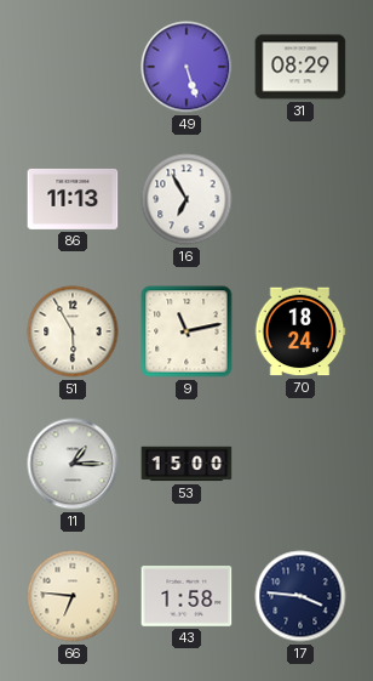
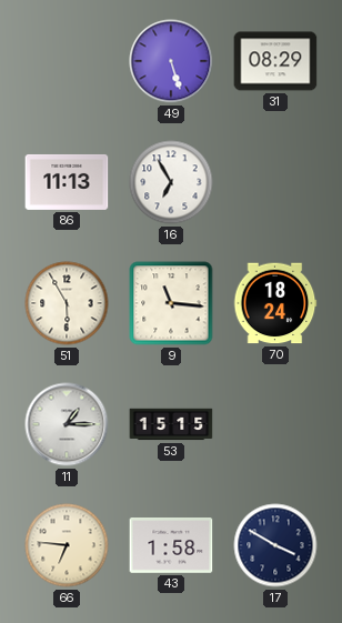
9: 11:13 -> 11:16
53: 15:00 -> 15:15
17: 3:46 -> 3:50
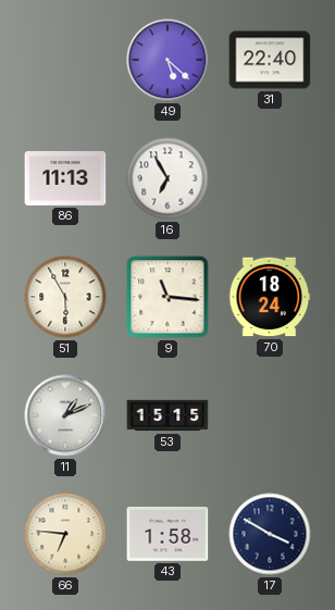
49: 5:27 -> 5:22
31: 08:29 -> 22:40
11: 1:15 -> 1:11
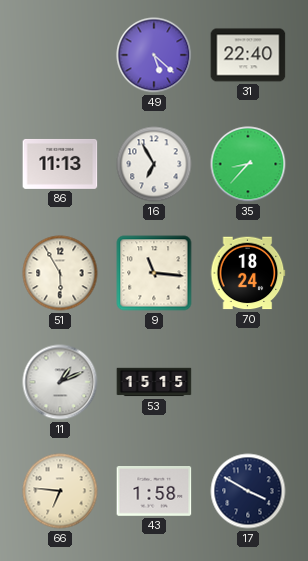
35: none -> 8:37
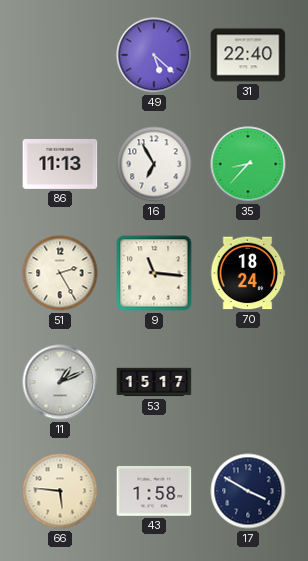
51: 5:55 -> 2:25
53: 15:15 -> 15:17
66: 6:46 -> 5:46
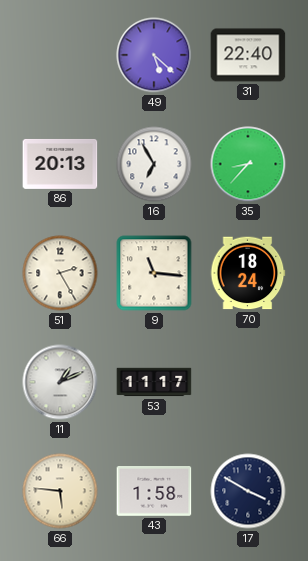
86: 11:13 -> 20:13
53: 15:17 -> 11:17
